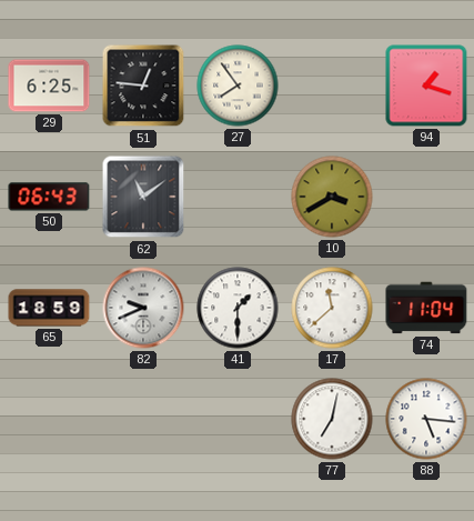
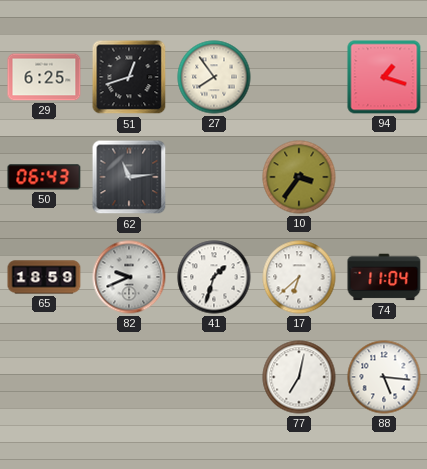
51: 12:46 -> 12:42
62: 11:09 -> 11:14
10: 3:40 -> 3:36
41: 1:30 -> 1:33
17: 11:38 -> 6:38
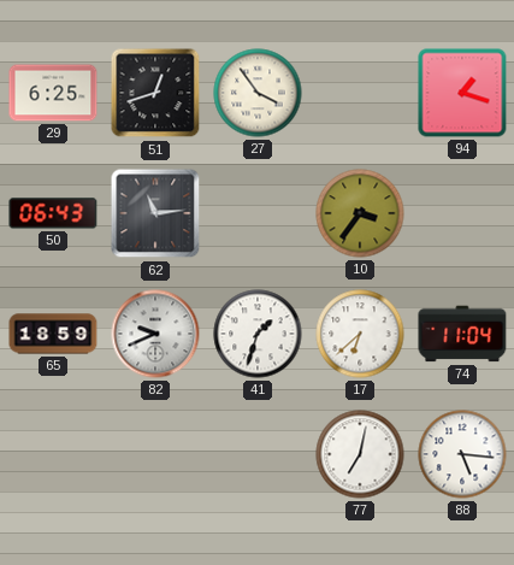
27: 7:54 -> 3:54
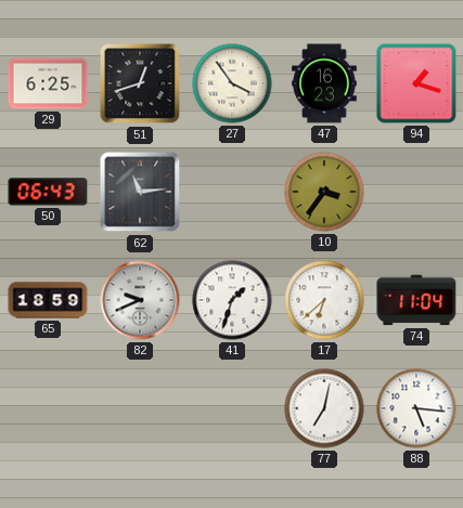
47: none -> 16:23
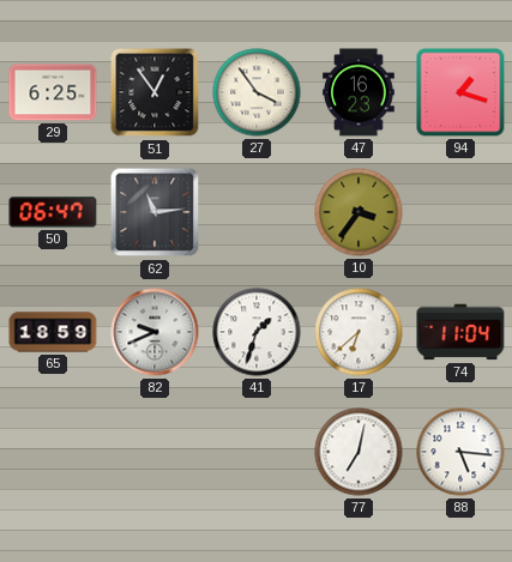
51: 12:42 -> 12:54
50: 06:43 -> 06:47
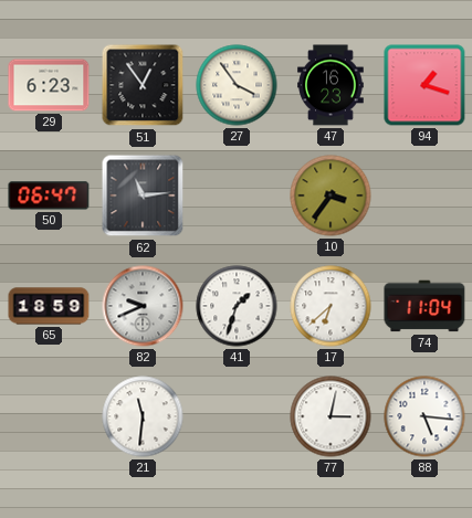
29: 6:25 -> 6:23
21: none -> 11:31
77: 7:02 -> 3:02
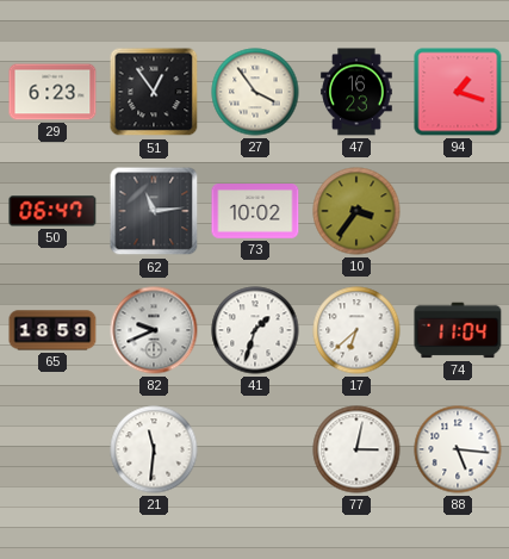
73: none -> 10:02
